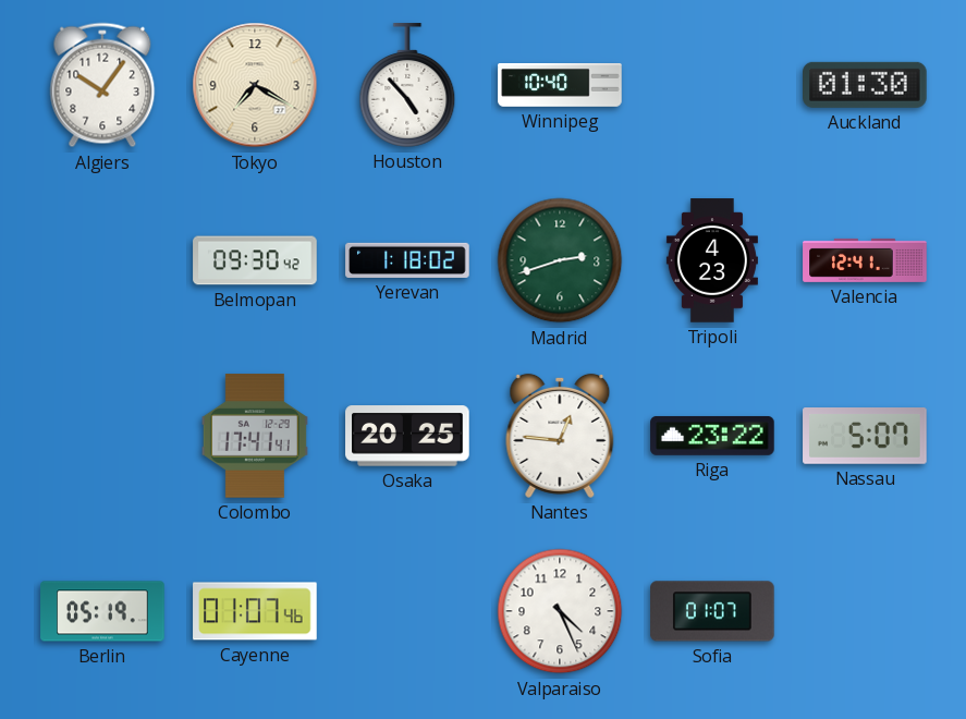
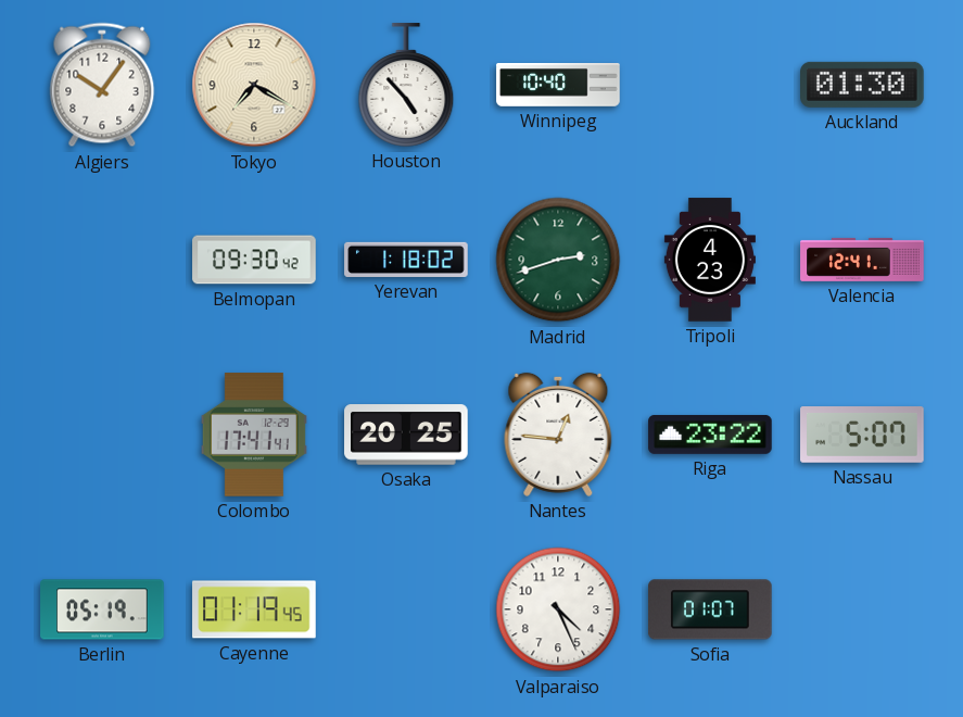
Cayenne: 01:07 -> 01:19
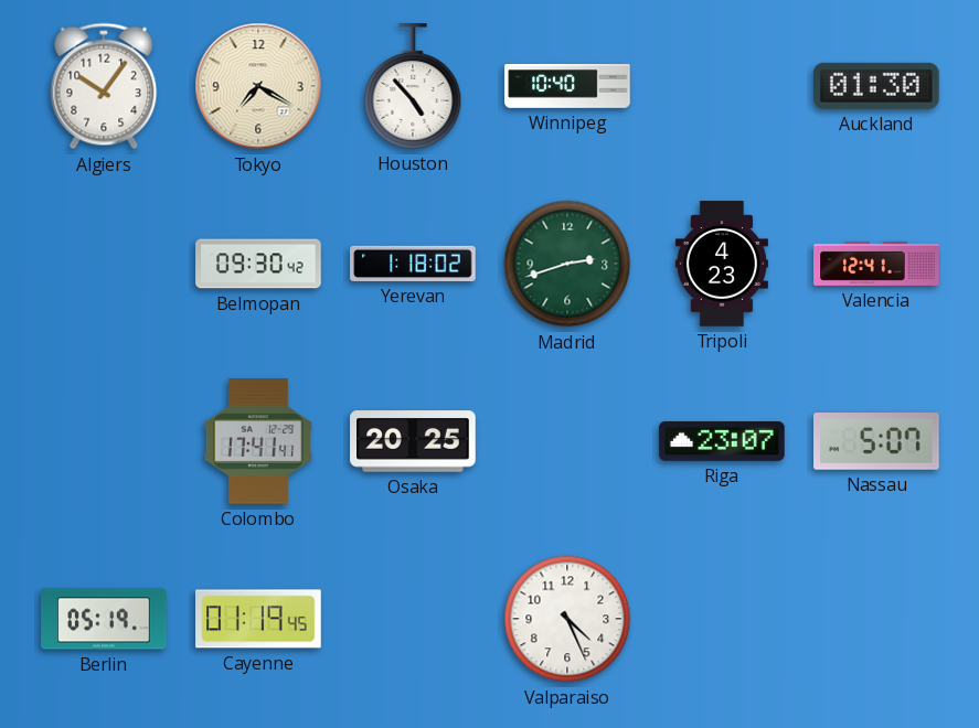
Nantes: 12:46 -> none
Riga: 23:22 -> 23:07
Sofia: 01:07 -> none
